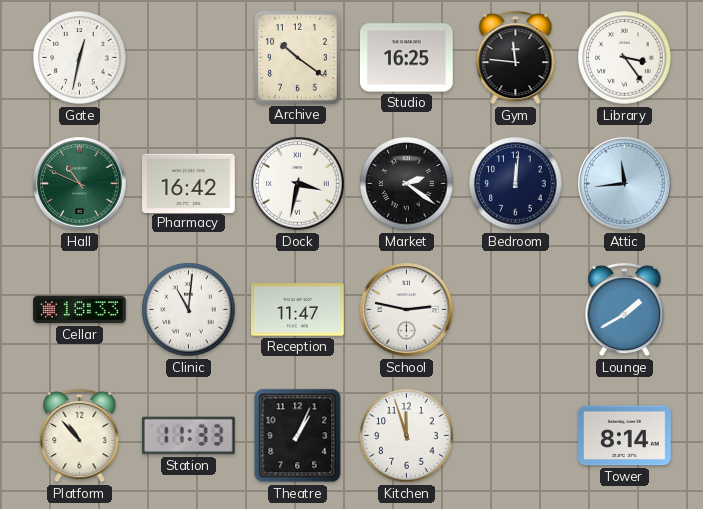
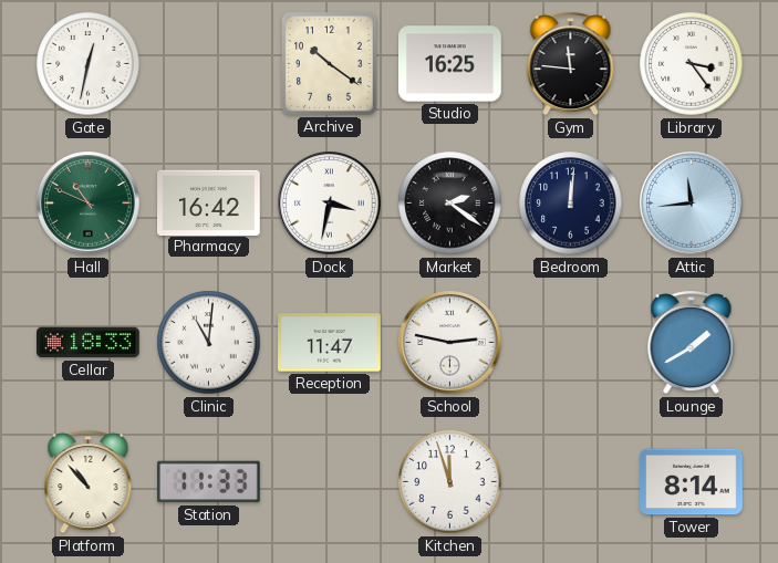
Theatre: 1:04 -> none
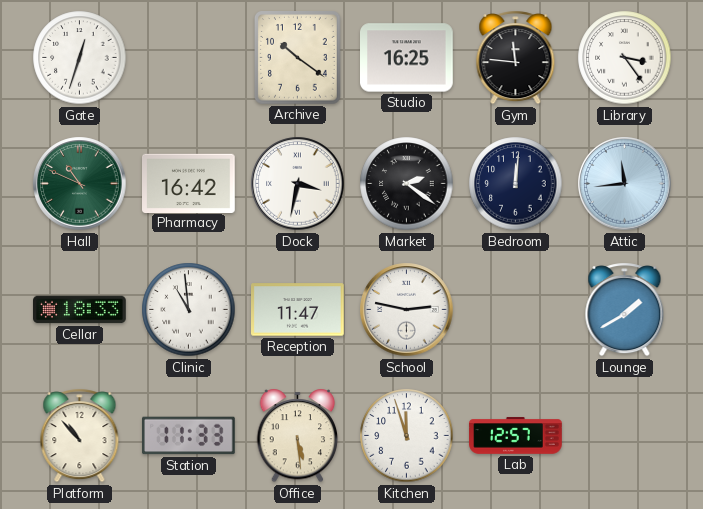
Gate: 12:32 -> 12:33
Clinic: 11:01 -> 10:59
Office: none -> 5:29
Lab: none -> 12:57
Tower: 8:14 -> none
